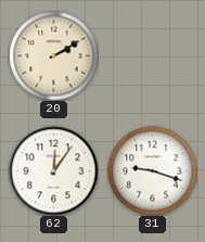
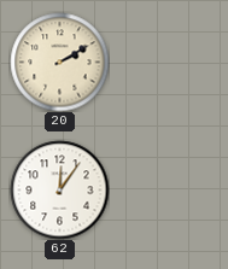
31: 9:18 -> none
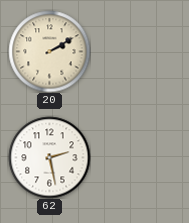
62: 12:06 -> 2:28
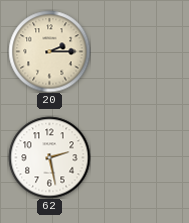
20: 2:10 -> 2:15
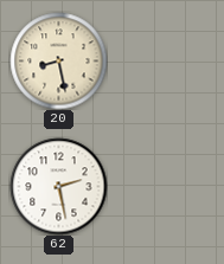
20: 2:15 -> 8:28
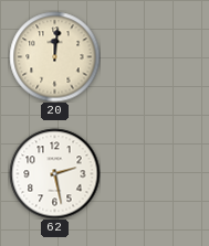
20: 8:28 -> 12:01
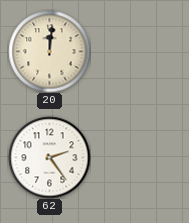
62: 2:28 -> 2:24
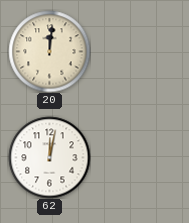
62: 2:24 -> 12:02
